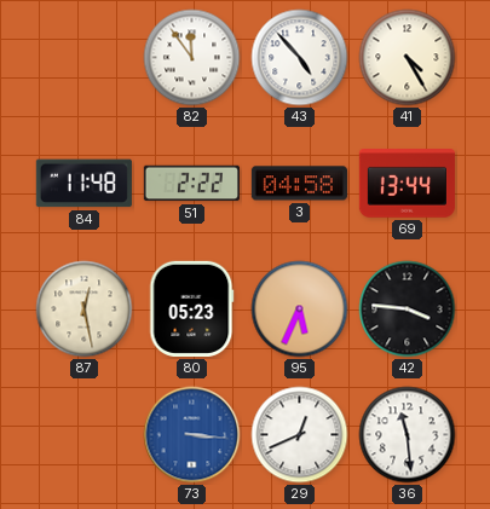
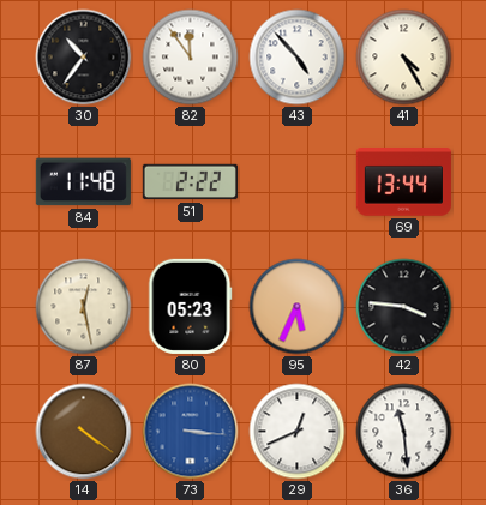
30: none -> 10:36
3: 04:58 -> none
14: none -> 4:21
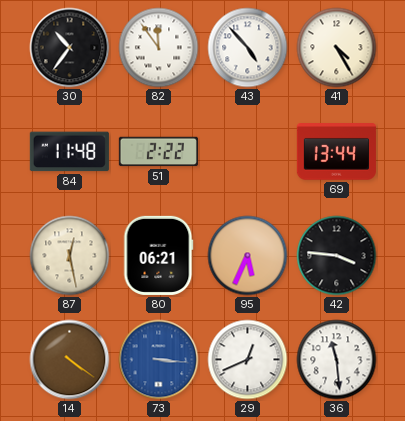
80: 05:23 -> 06:21
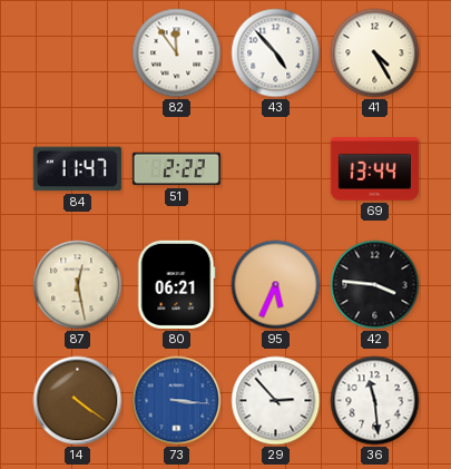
30: 10:36 -> none
84: 11:48 -> 11:47
29: 12:41 -> 2:53
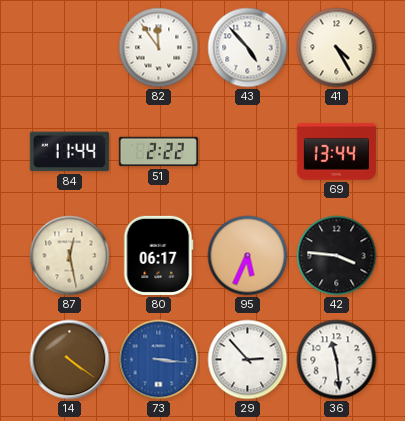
84: 11:47 -> 11:44
80: 06:21 -> 06:17
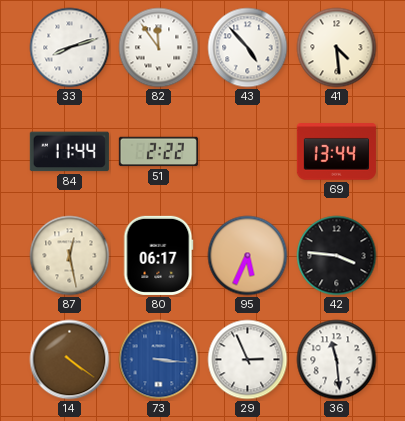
33: none -> 8:12
41: 4:25 -> 4:29
29: 2:53 -> 2:56
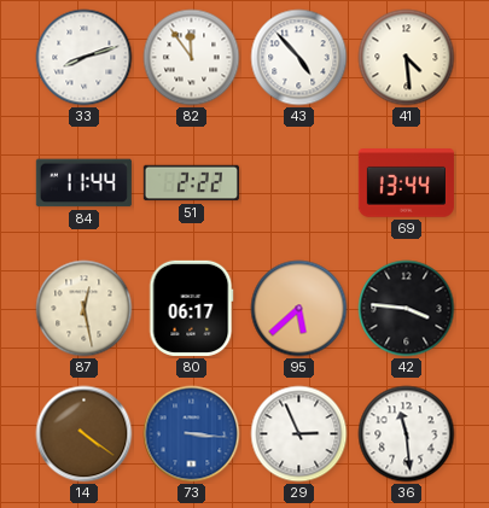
95: 5:34 -> 5:38
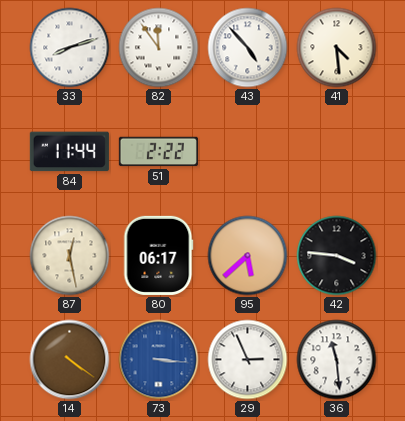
69: 13:44 -> none
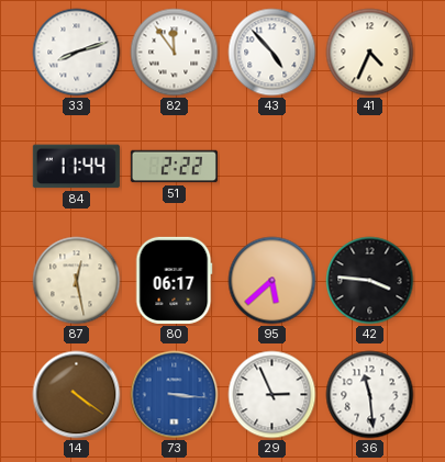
41: 4:29 -> 4:34
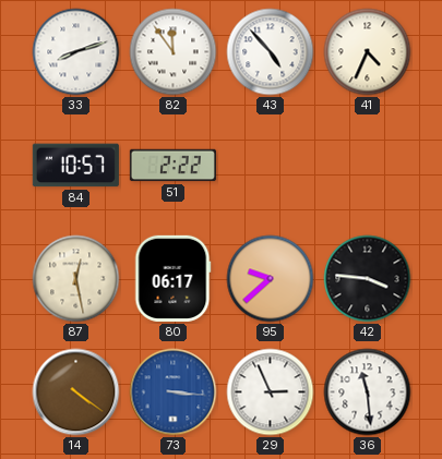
84: 11:44 -> 10:57
95: 5:38 -> 9:38
